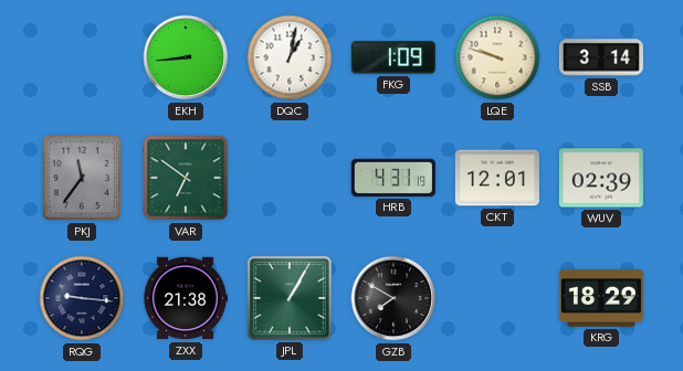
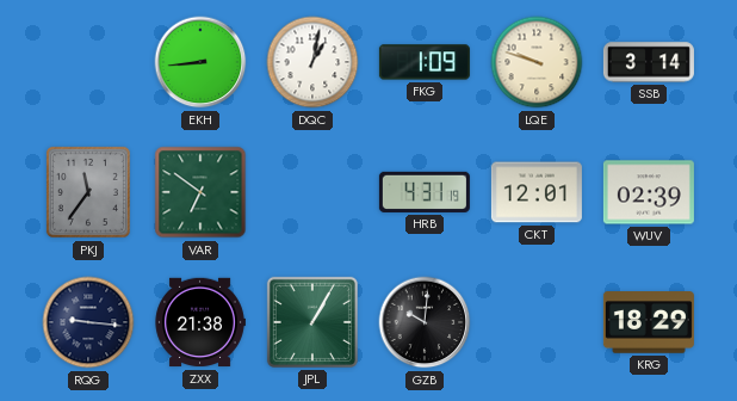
GZB: 7:50 -> 10:01
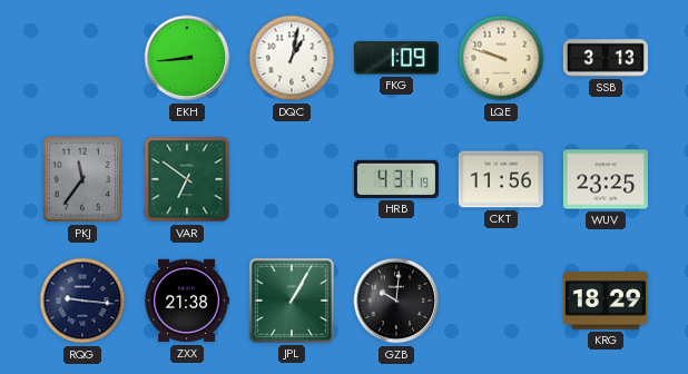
SSB: 3:14 -> 3:13
CKT: 12:01 -> 11:56
WUV: 02:39 -> 23:25
